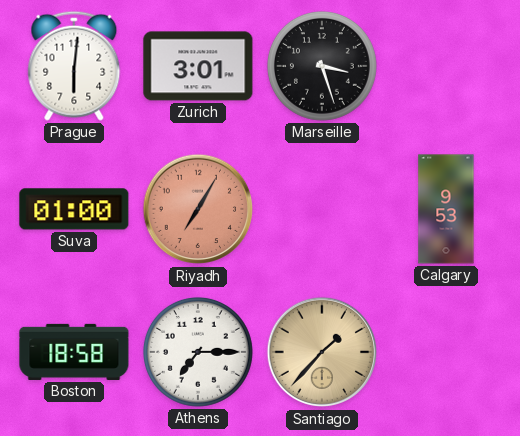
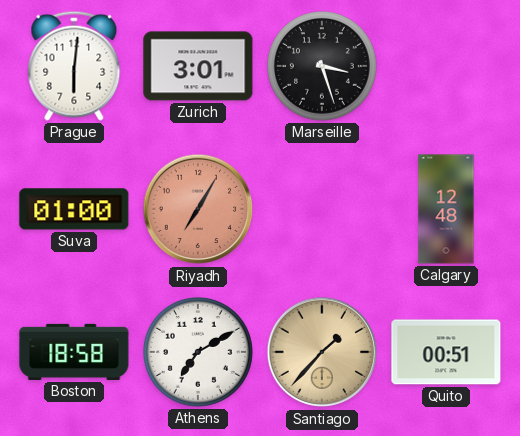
Calgary: 9:53 -> 12:48
Athens: 7:15 -> 7:10
Quito: none -> 00:51
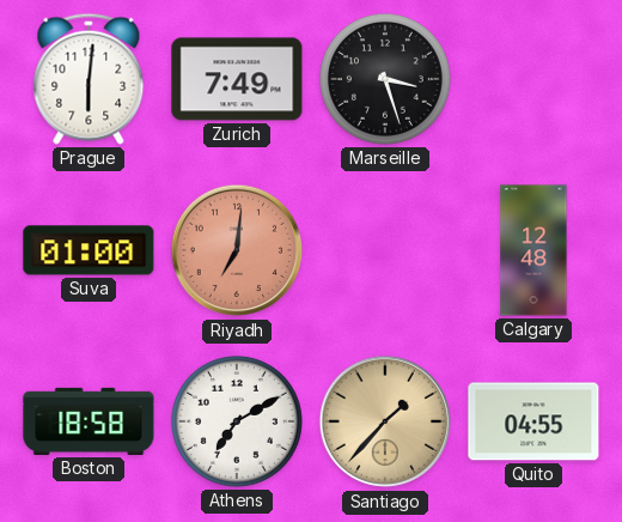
Zurich: 3:01 -> 7:49
Riyadh: 7:05 -> 7:01
Quito: 00:51 -> 04:55
